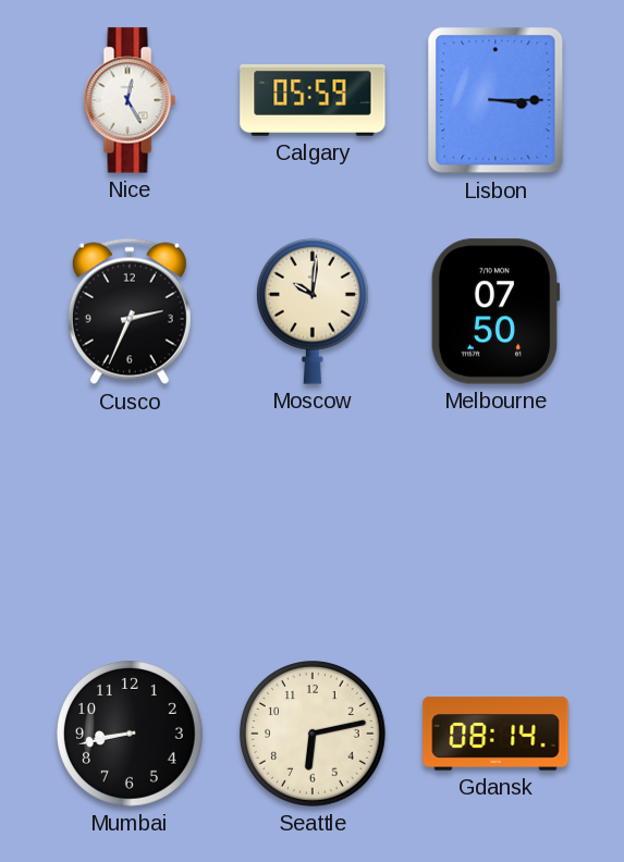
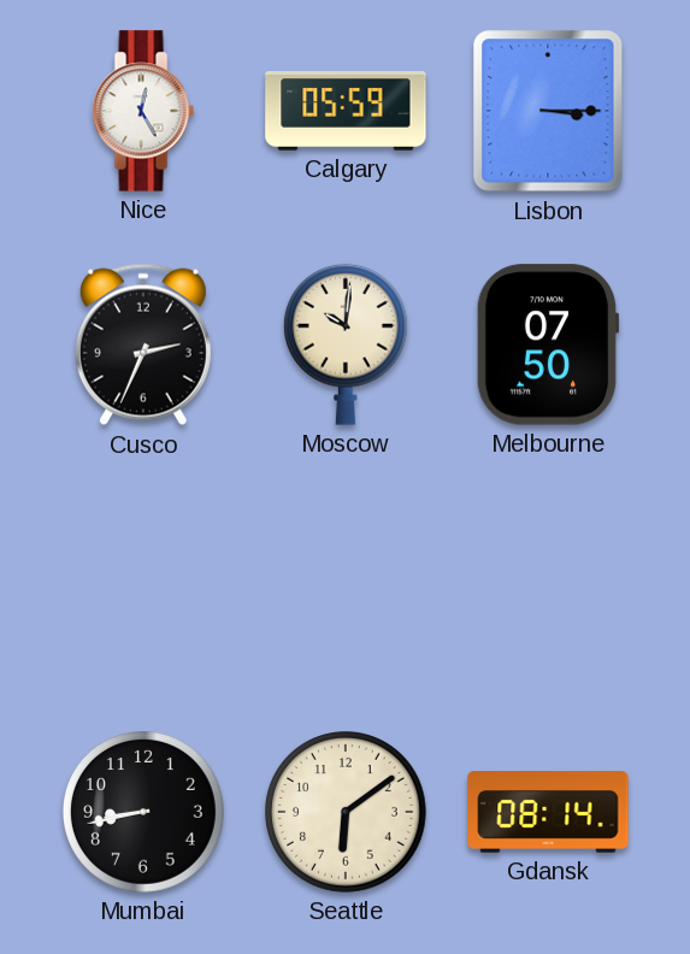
Seattle: 6:13 -> 6:09
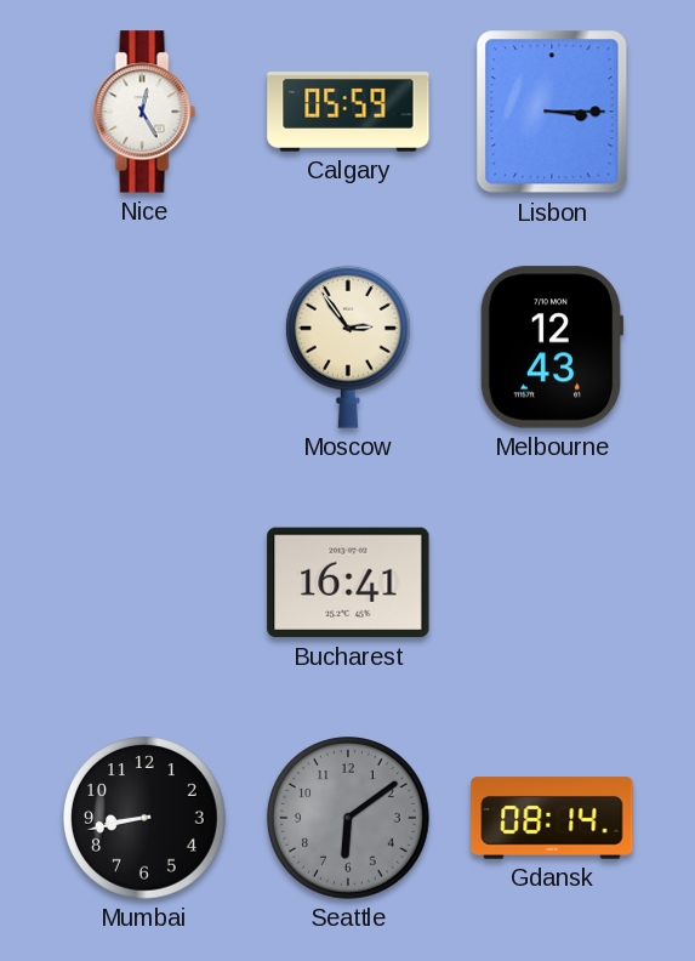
Cusco: 2:34 -> none
Moscow: 10:01 -> 2:54
Melbourne: 07:50 -> 12:43
Bucharest: none -> 16:41
Seattle dial: cream -> grey
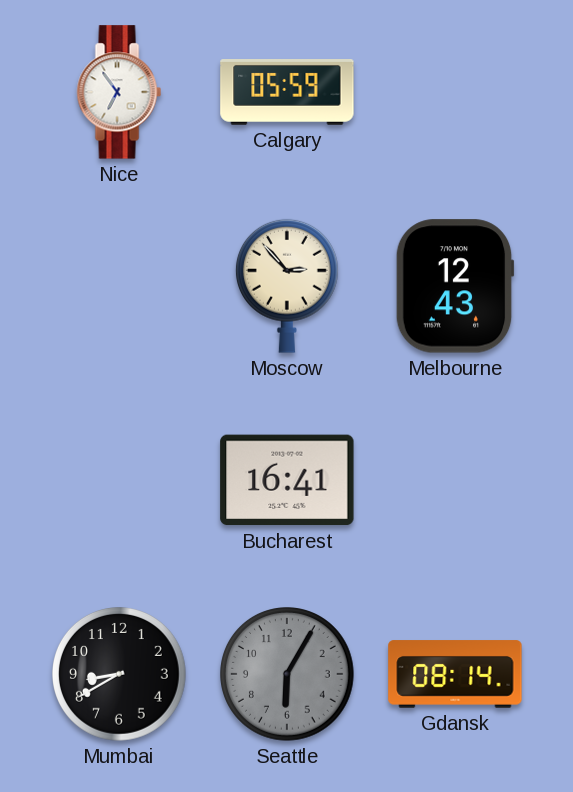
Nice: 12:25 -> 6:54
Lisbon: 3:15 -> none
Moscow: 2:54 -> 2:53
Mumbai: 8:43 -> 8:40
Seattle: 6:09 -> 6:05
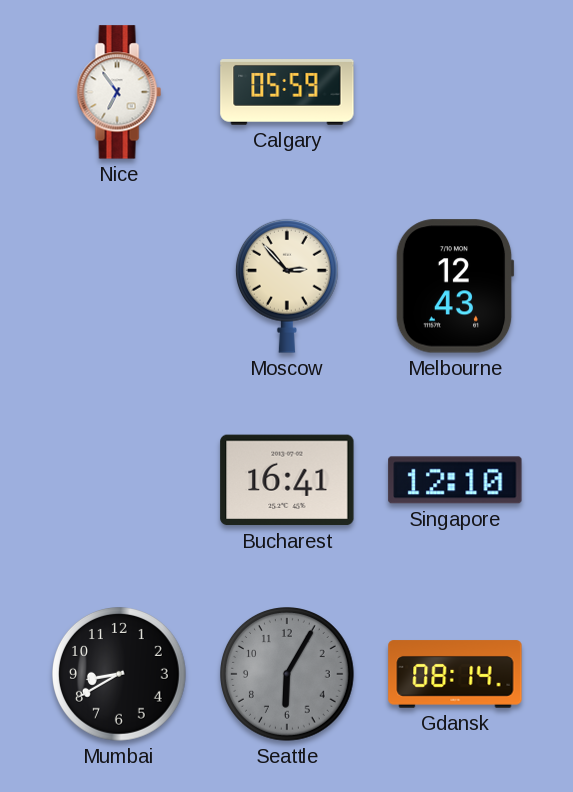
Singapore: none -> 12:10
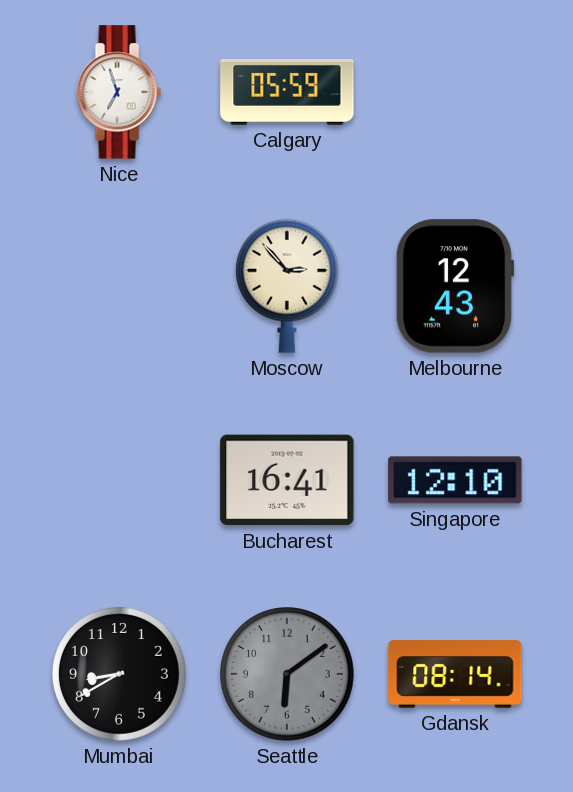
Nice: 6:54 -> 6:57
Seattle: 6:05 -> 6:09
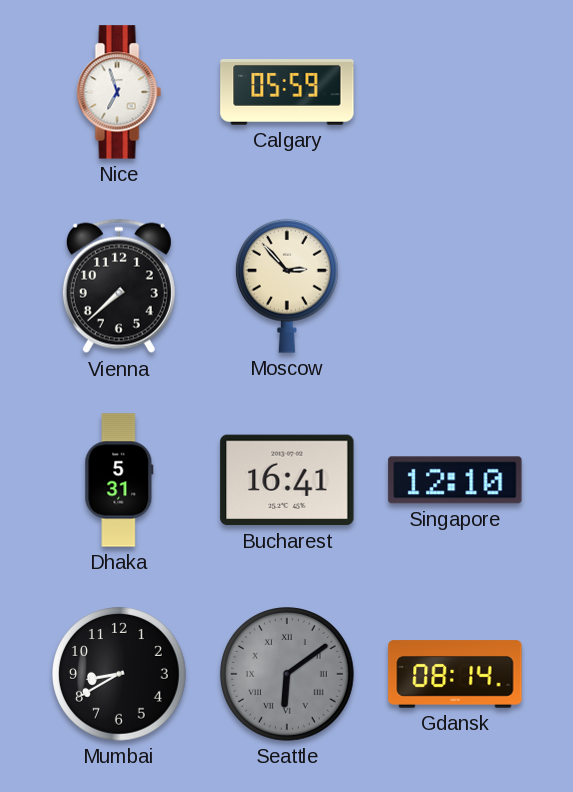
Vienna: none -> 7:38
Melbourne: 12:43 -> none
Dhaka: none -> 5:31
Seattle numerals: Arabic -> Roman
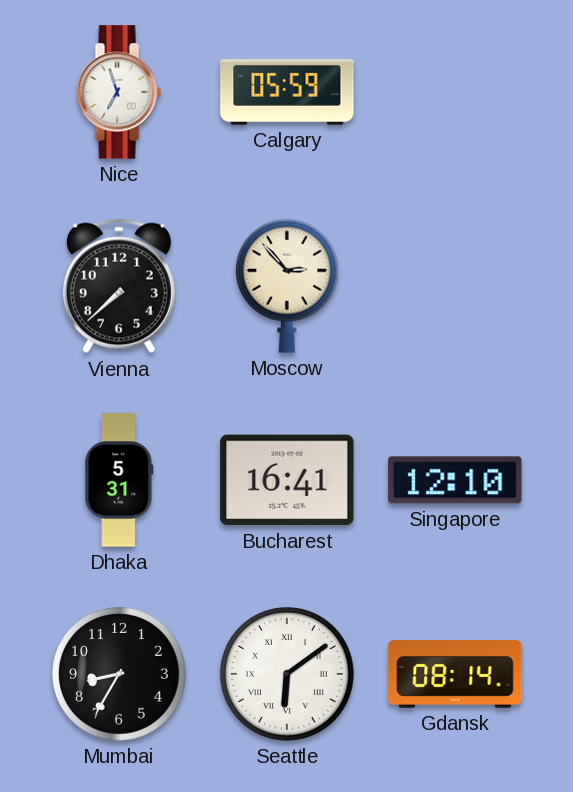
Mumbai: 8:40 -> 8:35
Seattle dial: grey -> white
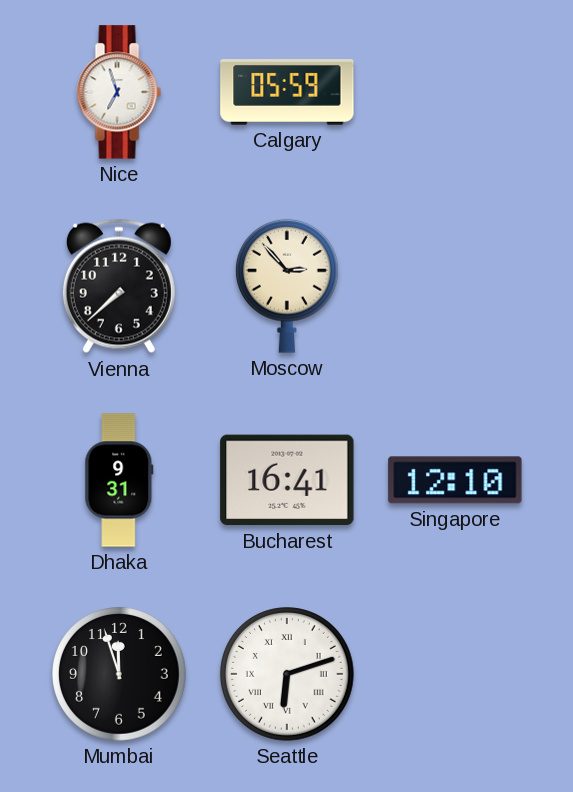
Dhaka: 5:31 -> 9:31
Mumbai: 8:35 -> 11:57
Seattle: 6:09 -> 6:12
Gdansk: 08:14 -> none
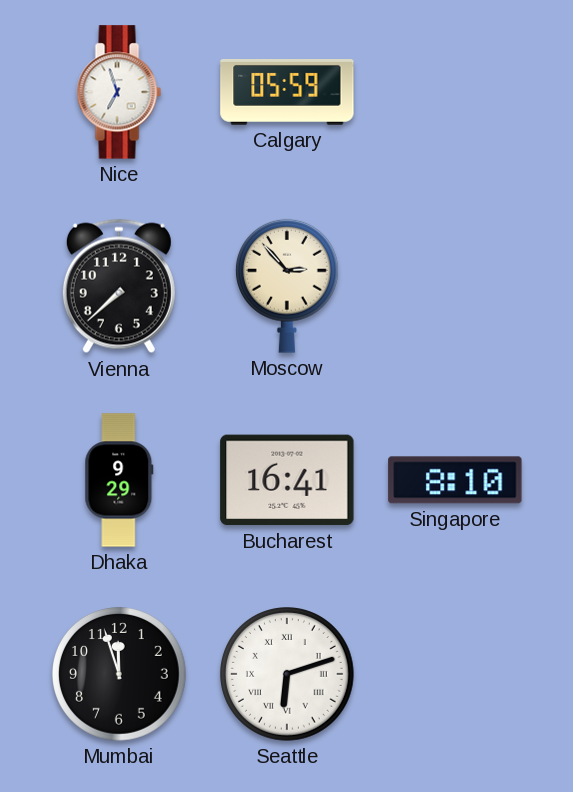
Dhaka: 9:31 -> 9:29
Singapore: 12:10 -> 8:10
